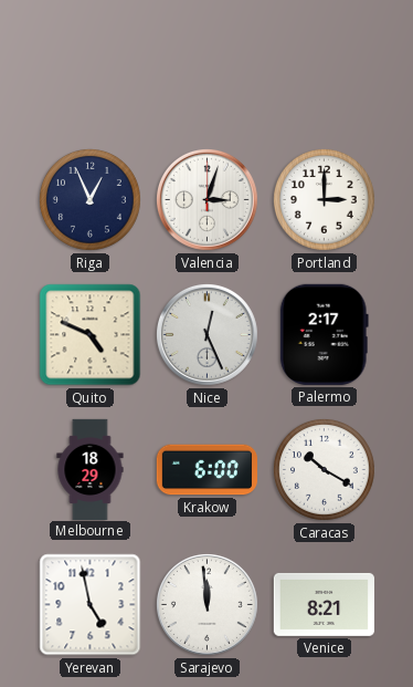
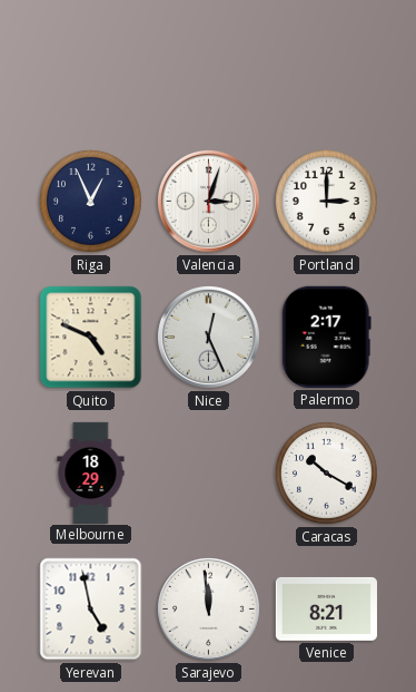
Krakow: 6:00 -> none
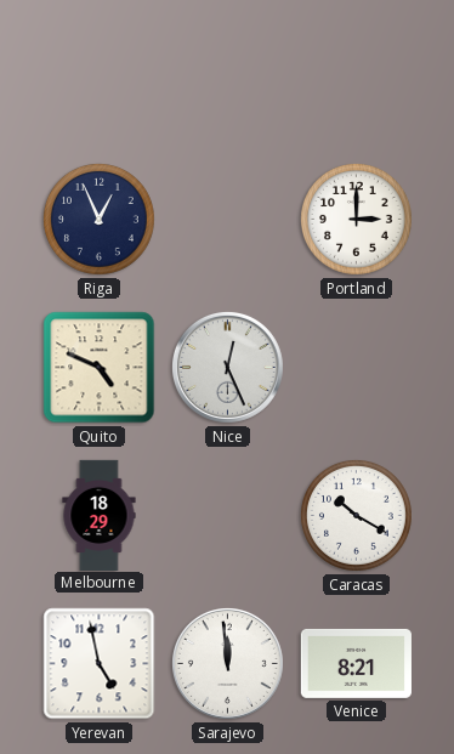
Valencia: 3:03 -> none
Palermo: 2:17 -> none
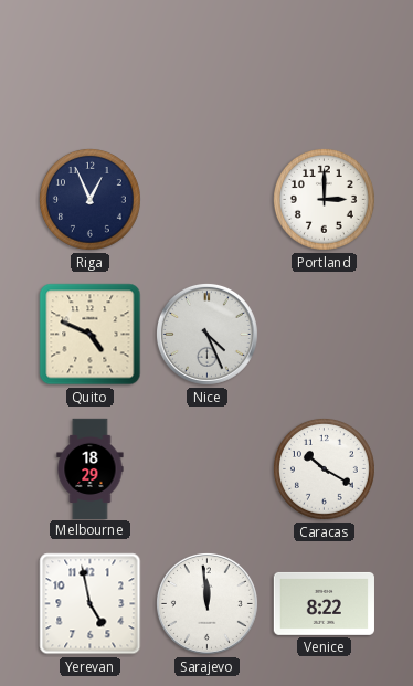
Nice: 12:26 -> 4:26
Venice: 8:21 -> 8:22
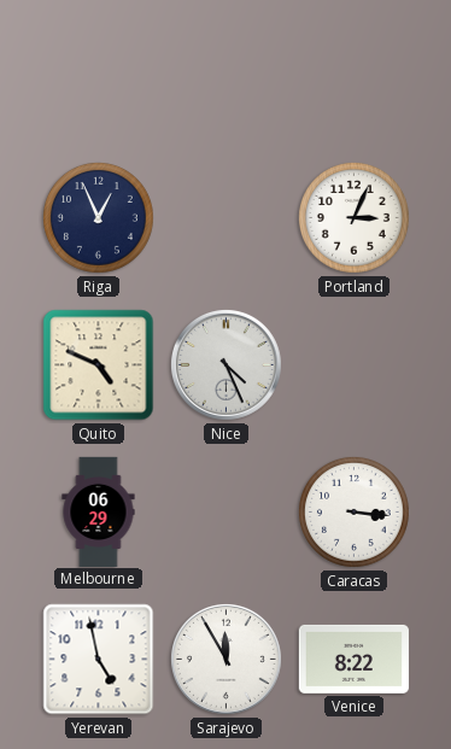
Portland: 3:00 -> 3:04
Melbourne: 18:29 -> 06:29
Caracas: 10:20 -> 3:16
Sarajevo: 11:59 -> 11:55
